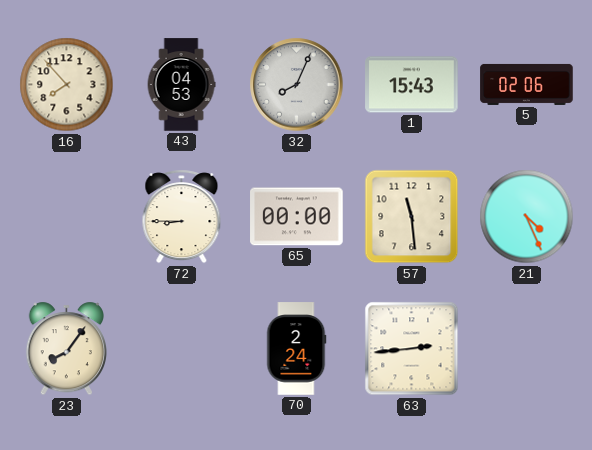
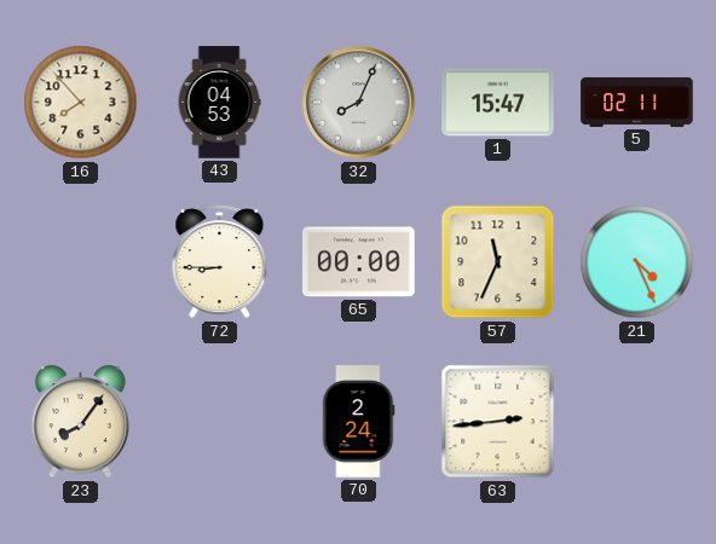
1: 15:43 -> 15:47
5: 02:06 -> 02:11
57: 11:29 -> 11:34
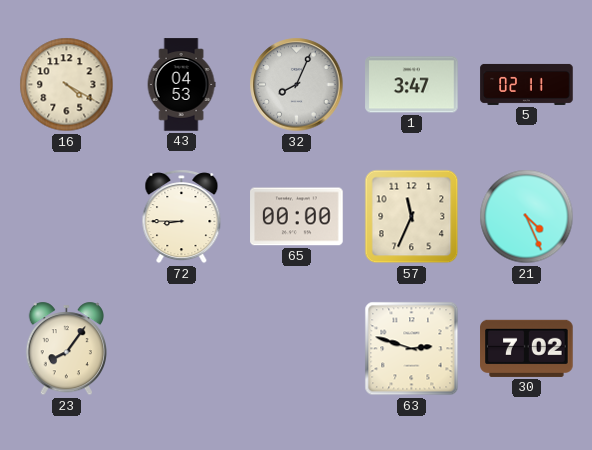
16: 7:53 -> 4:20
1: 15:47 -> 3:47
70: 2:24 -> none
63: 2:44 -> 2:48
30: none -> 7:02
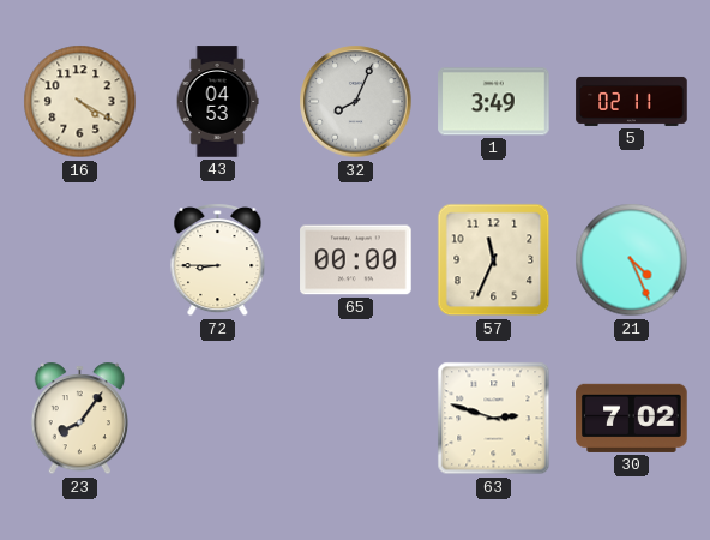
1: 3:47 -> 3:49
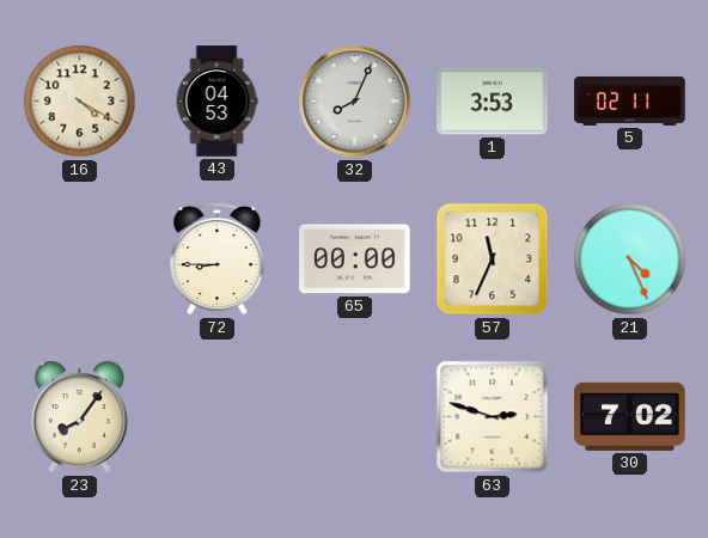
1: 3:49 -> 3:53
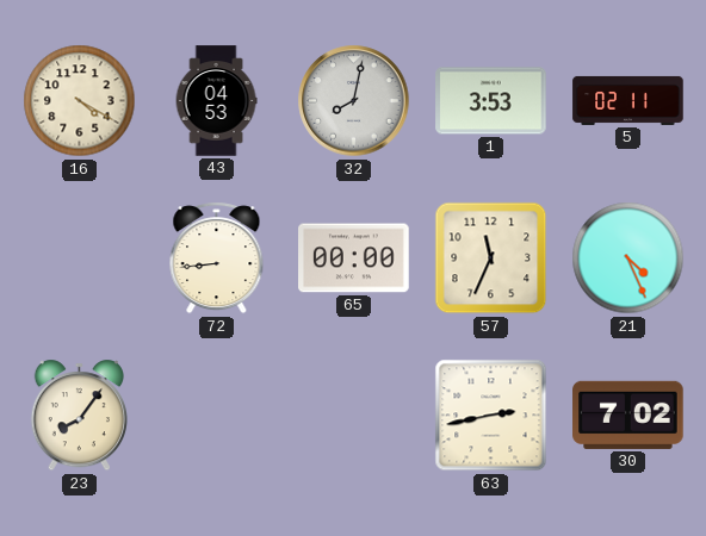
32: 8:04 -> 8:02
72: 8:45 -> 8:44
63: 2:48 -> 2:43
